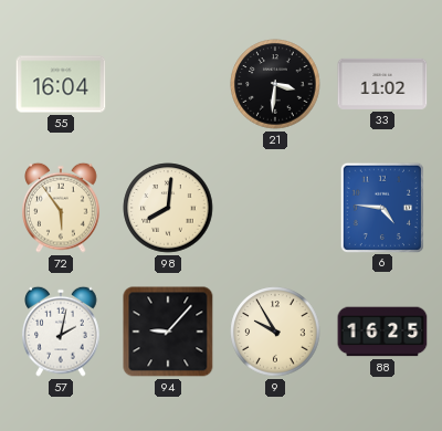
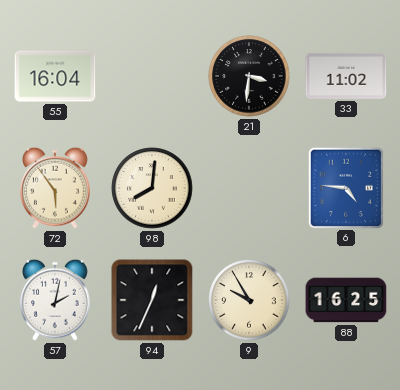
94: 9:07 -> 12:34
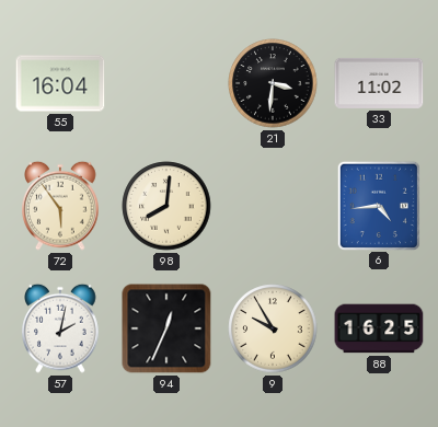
6: 4:46 -> 4:44
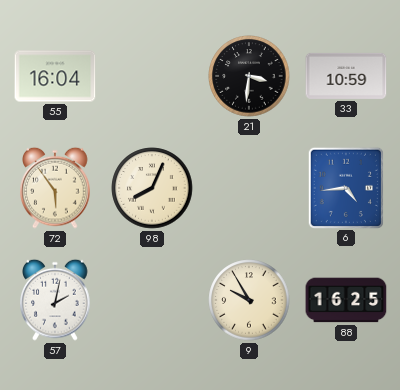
33: 11:02 -> 10:59
98: 8:01 -> 8:04
94: 12:34 -> none
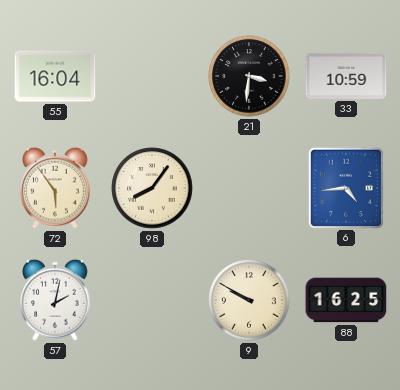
98: 8:04 -> 8:06
9: 9:55 -> 9:50
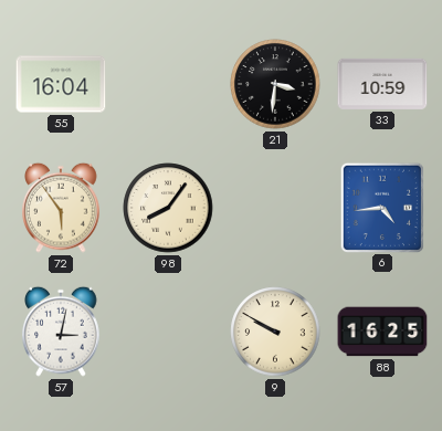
57: 2:02 -> 3:02
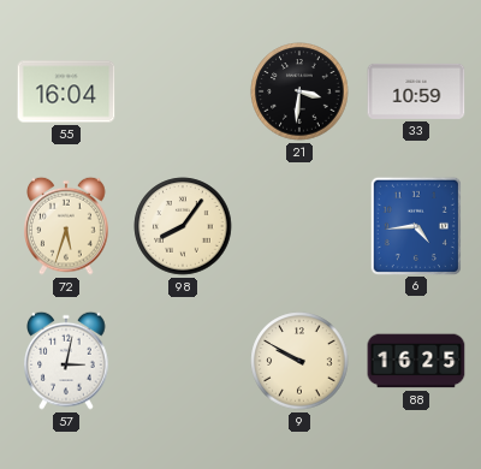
72: 5:54 -> 5:33
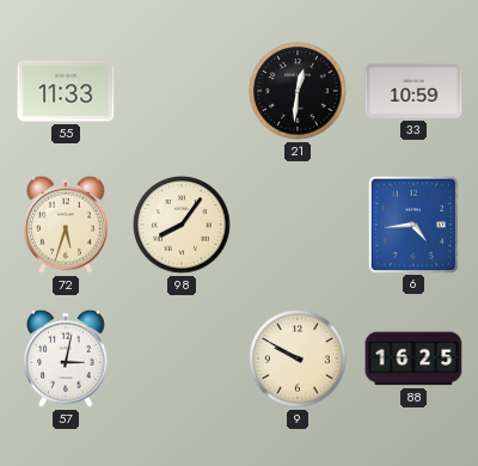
55: 16:04 -> 11:33
21: 3:31 -> 12:31
